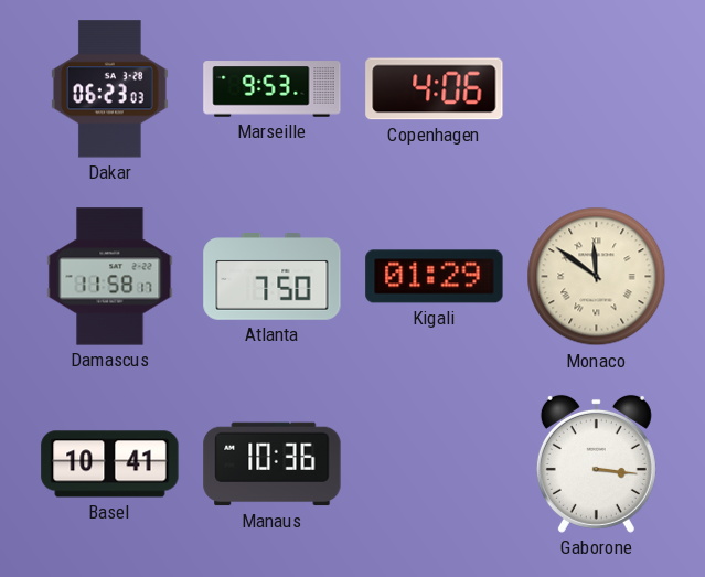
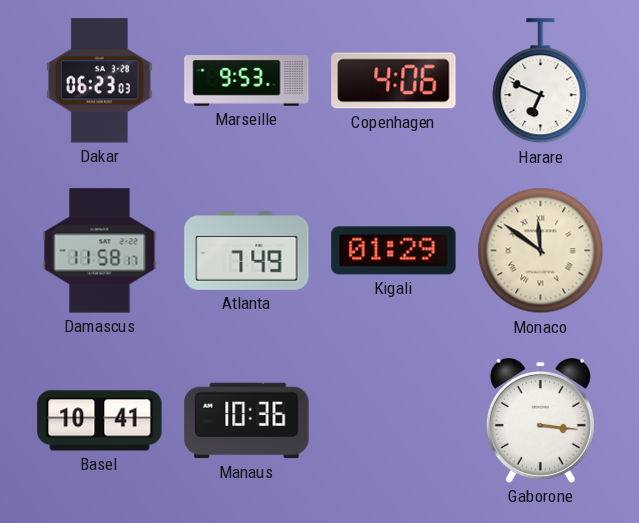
Harare: none -> 6:49
Atlanta: 7:50 -> 7:49
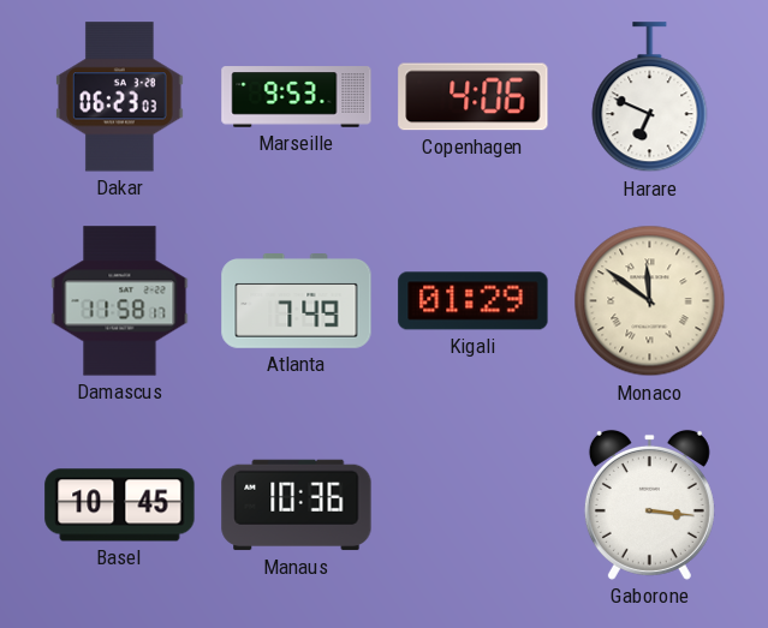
Basel: 10:41 -> 10:45
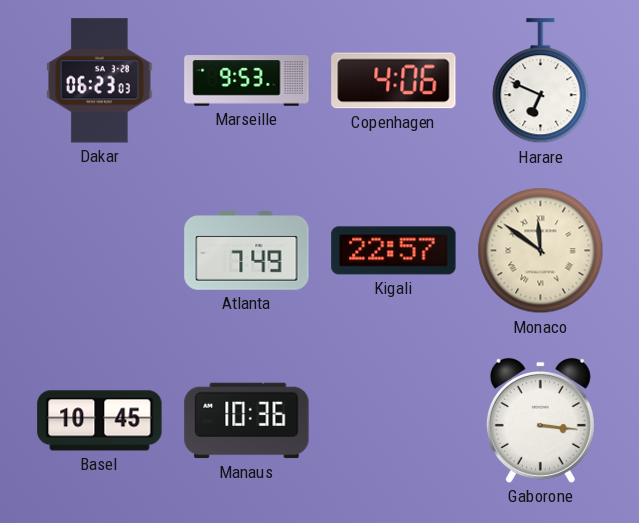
Damascus: 11:58 -> none
Kigali: 01:29 -> 22:57
